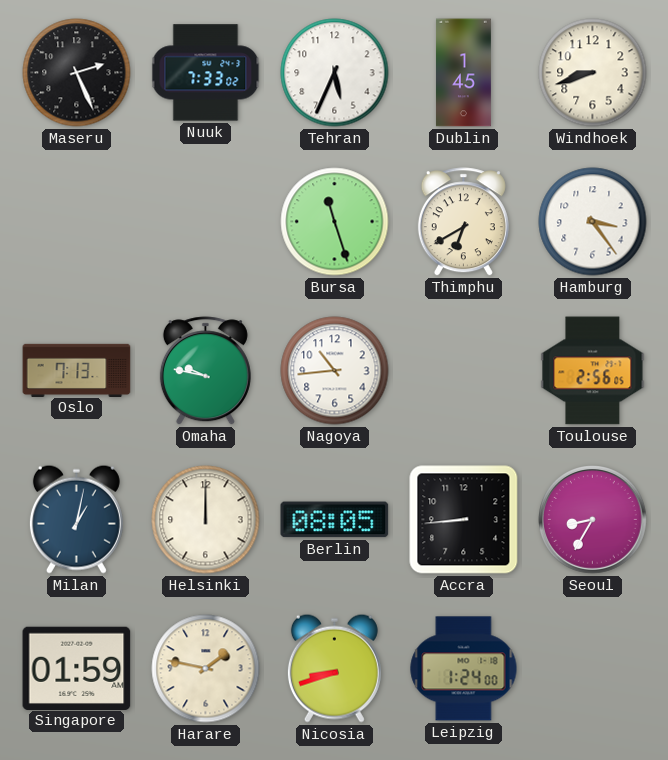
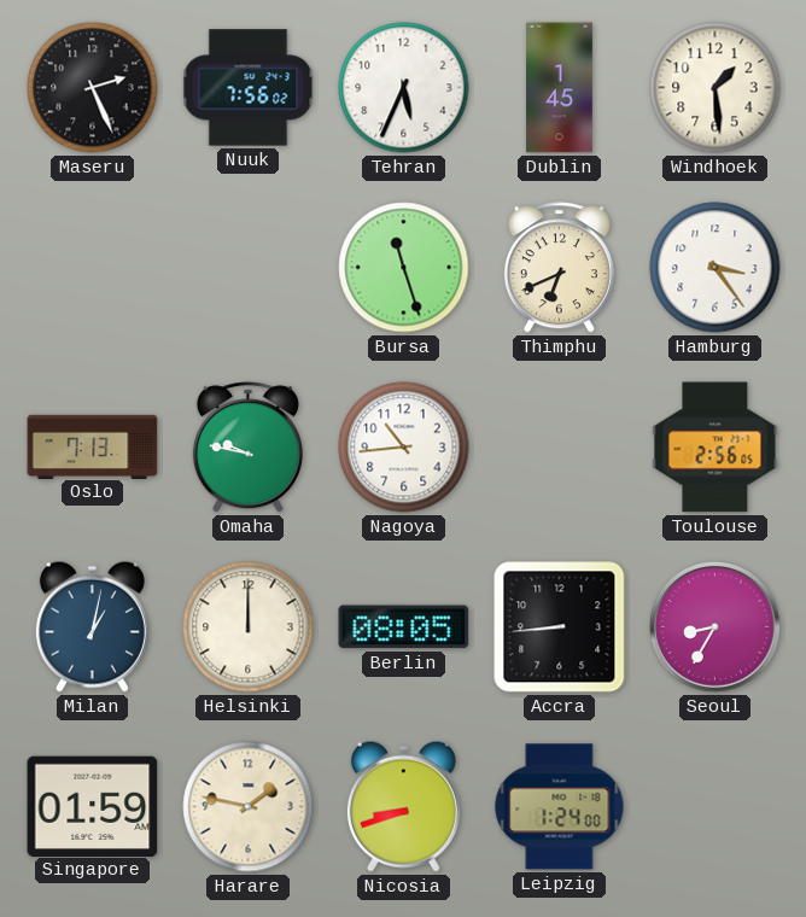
Nuuk: 7:33 -> 7:56
Windhoek: 8:42 -> 1:29
Thimphu: 6:40 -> 6:41
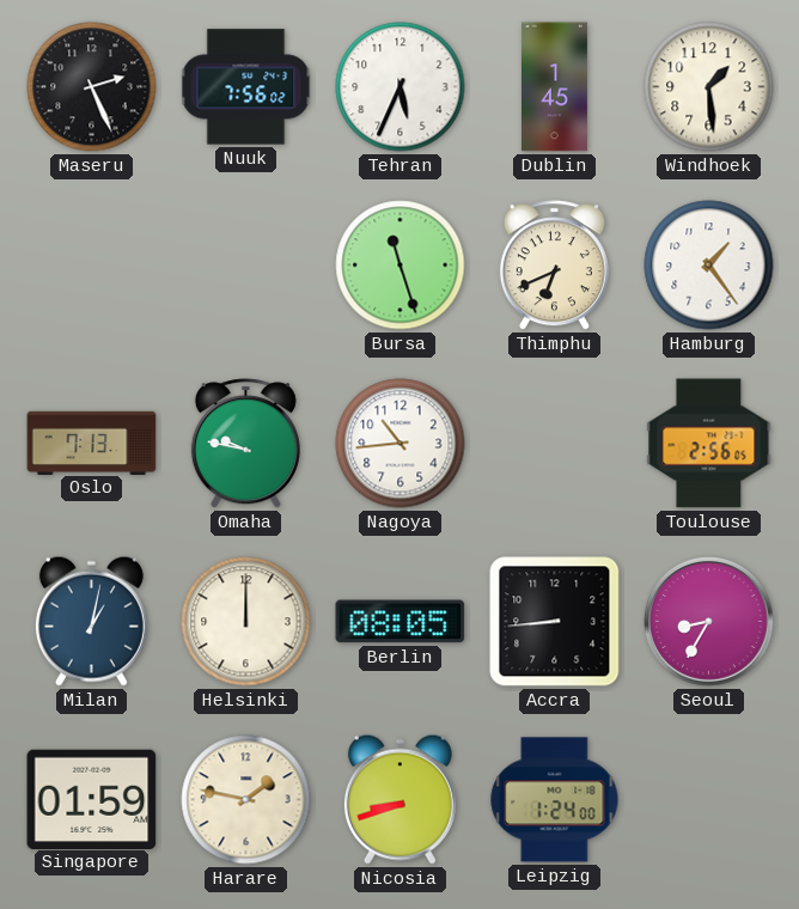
Hamburg: 3:24 -> 1:24
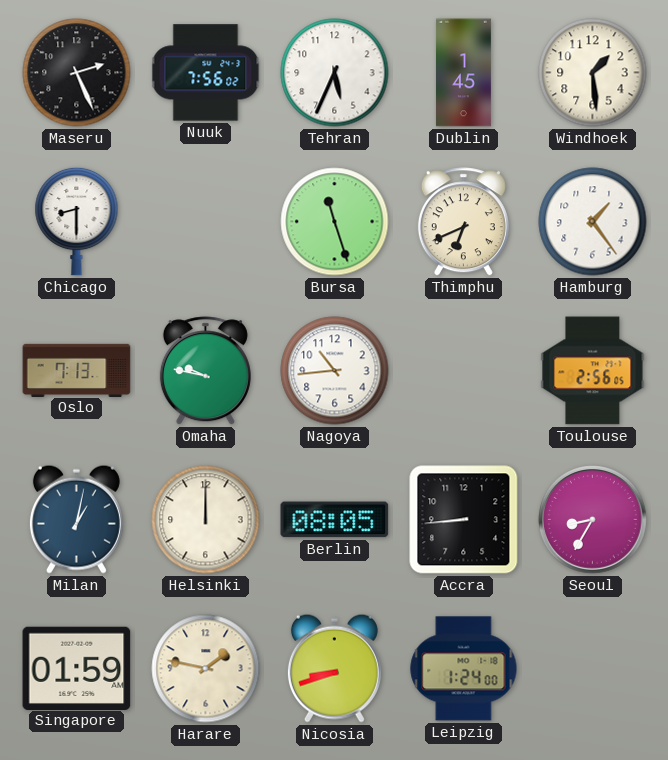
Chicago: none -> 8:30
